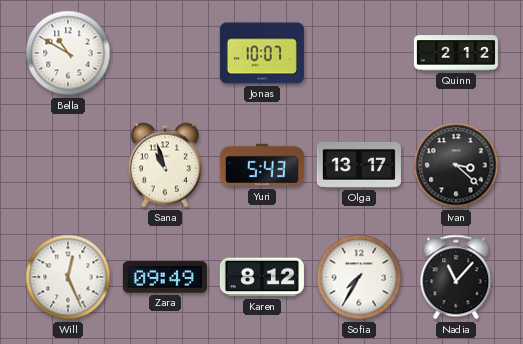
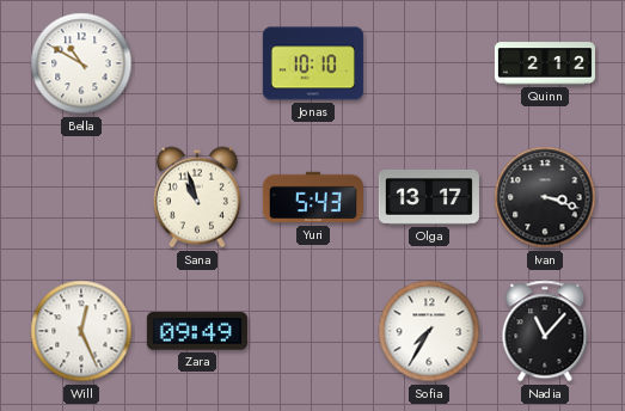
Jonas: 10:07 -> 10:10
Ivan: 3:22 -> 3:18
Karen: 8:12 -> none
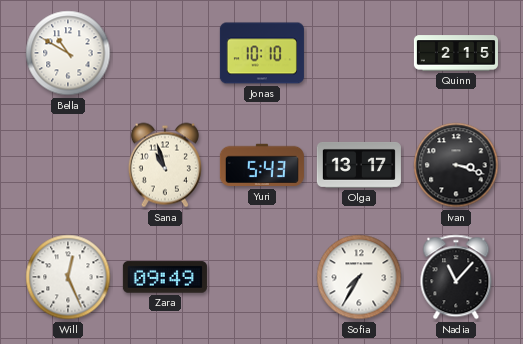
Quinn: 2:12 -> 2:15
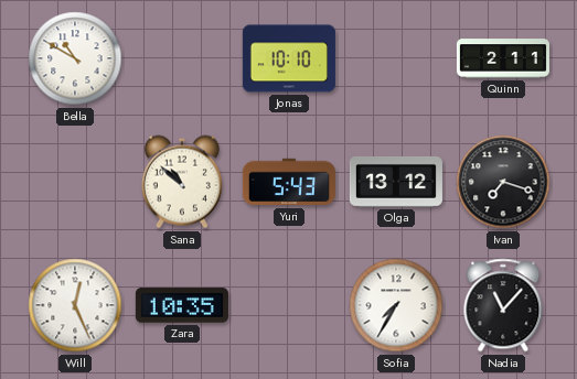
Quinn: 2:15 -> 2:11
Sana: 10:57 -> 10:52
Olga: 13:17 -> 13:12
Ivan: 3:18 -> 7:18
Zara: 09:49 -> 10:35
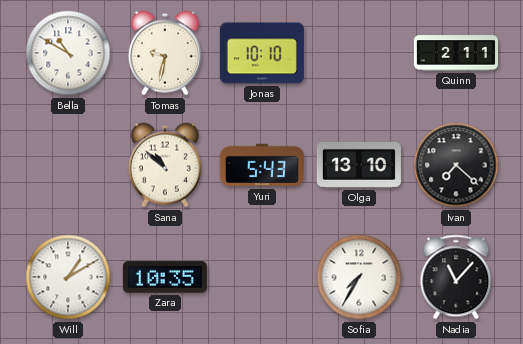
Tomas: none -> 9:32
Olga: 13:12 -> 13:10
Ivan: 7:18 -> 7:22
Will: 12:26 -> 1:10
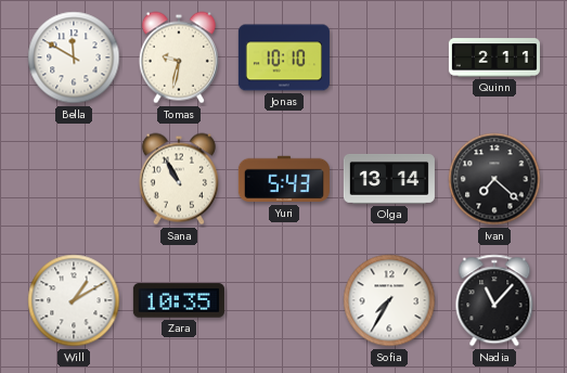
Bella: 10:50 -> 11:50
Sana: 10:52 -> 10:55
Olga: 13:10 -> 13:14
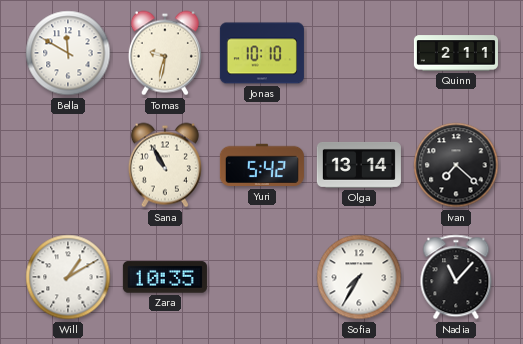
Yuri: 5:43 -> 5:42
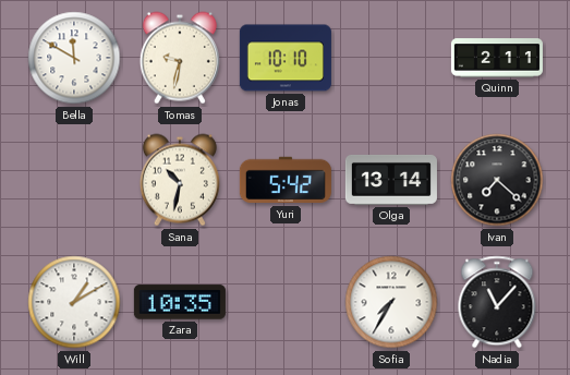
Sana: 10:55 -> 10:32
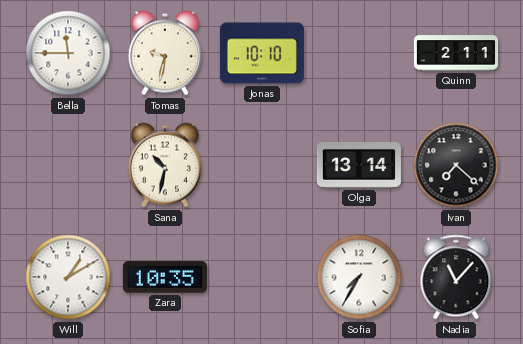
Bella: 11:50 -> 11:45
Yuri: 5:42 -> none
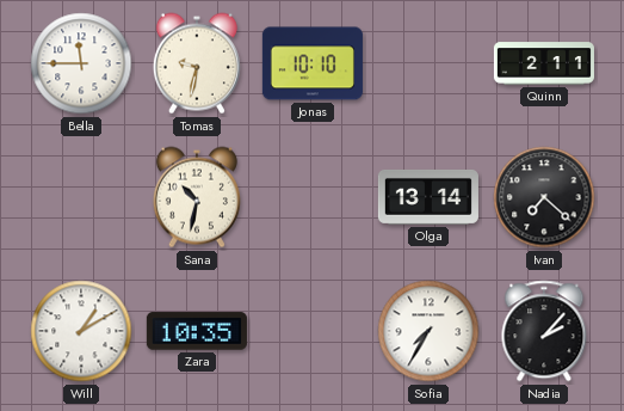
Nadia: 11:07 -> 2:07
